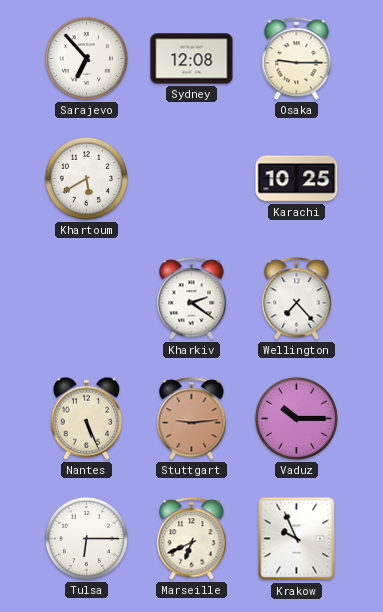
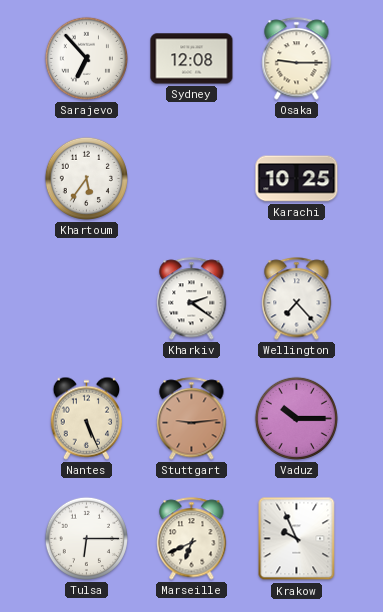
Khartoum: 5:40 -> 5:36
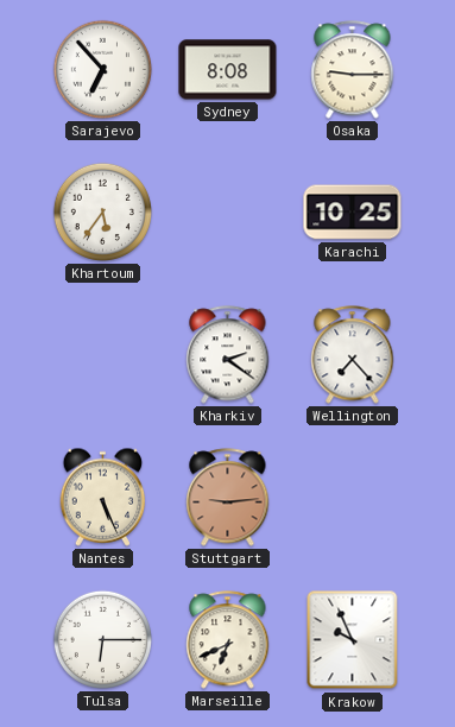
Sydney: 12:08 -> 8:08
Vaduz: 10:15 -> none
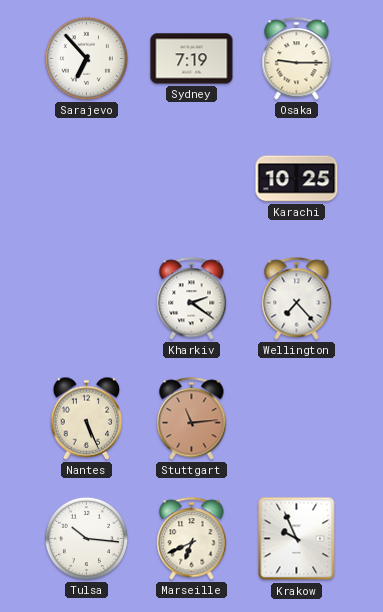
Sydney: 8:08 -> 7:19
Khartoum: 5:36 -> none
Stuttgart: 9:14 -> 11:14
Tulsa: 6:15 -> 10:16
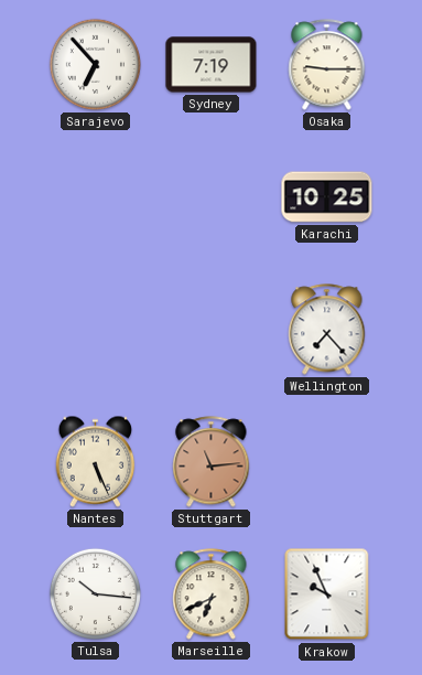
Kharkiv: 2:21 -> none
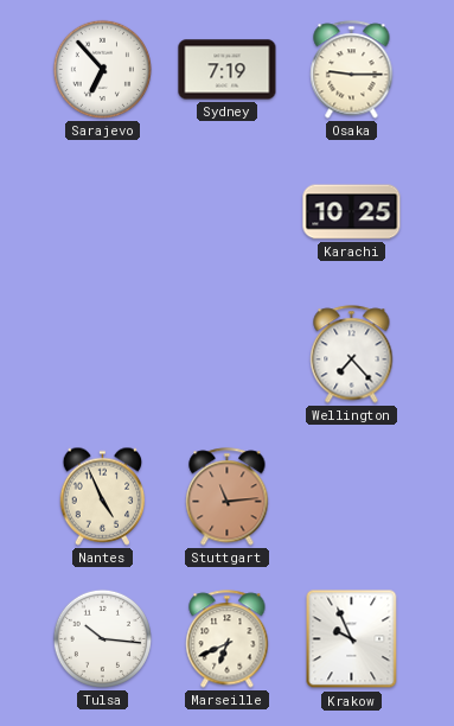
Nantes: 5:26 -> 4:56
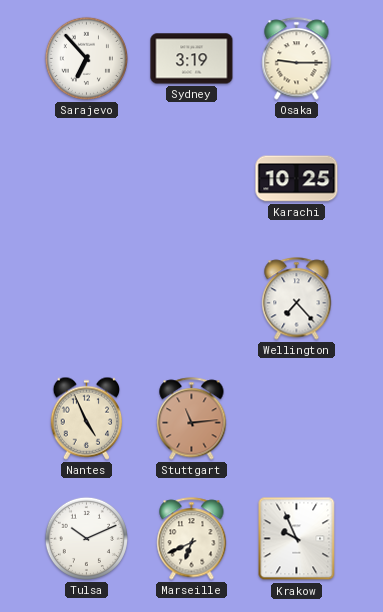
Sydney: 7:19 -> 3:19
Tulsa: 10:16 -> 10:11
